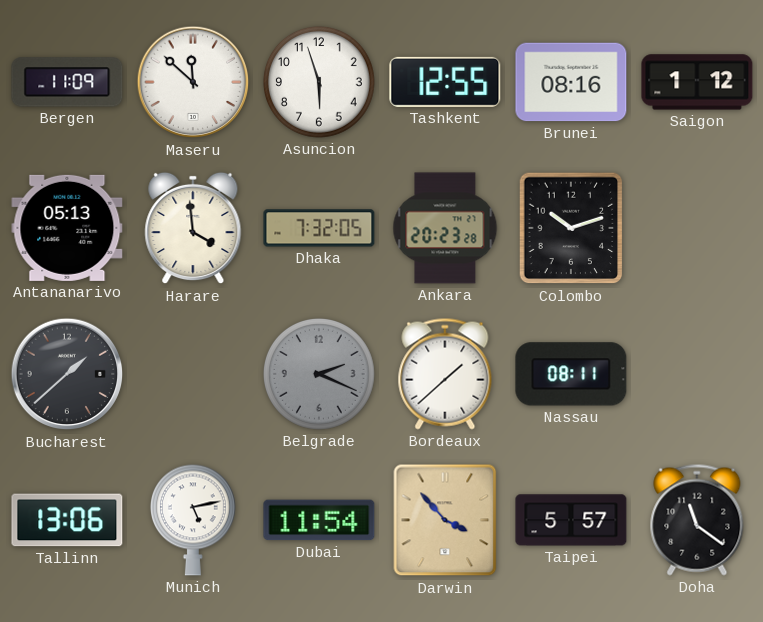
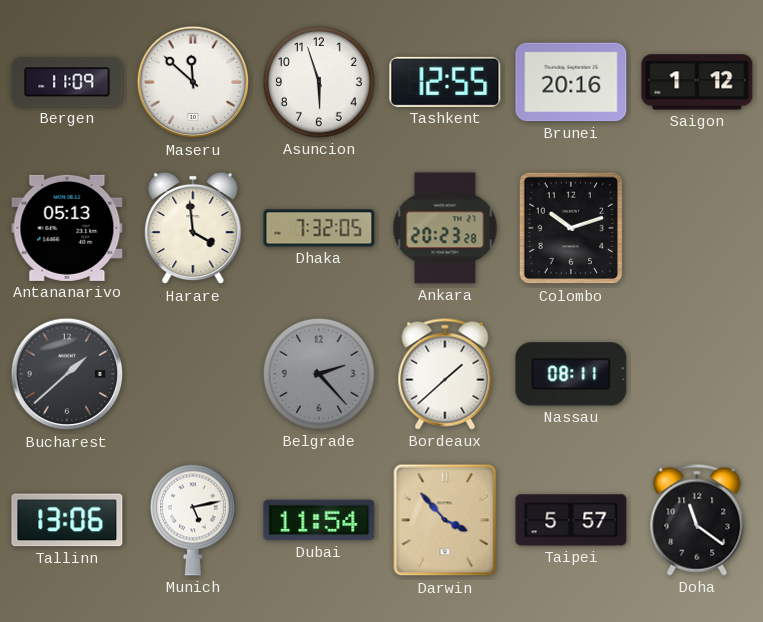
Brunei: 08:16 -> 20:16
Belgrade: 2:19 -> 2:23
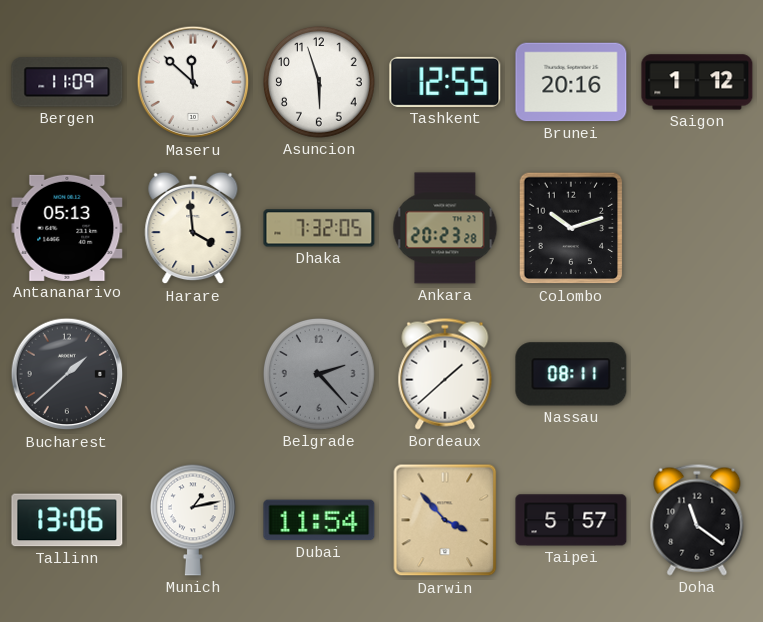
Munich: 5:13 -> 1:13
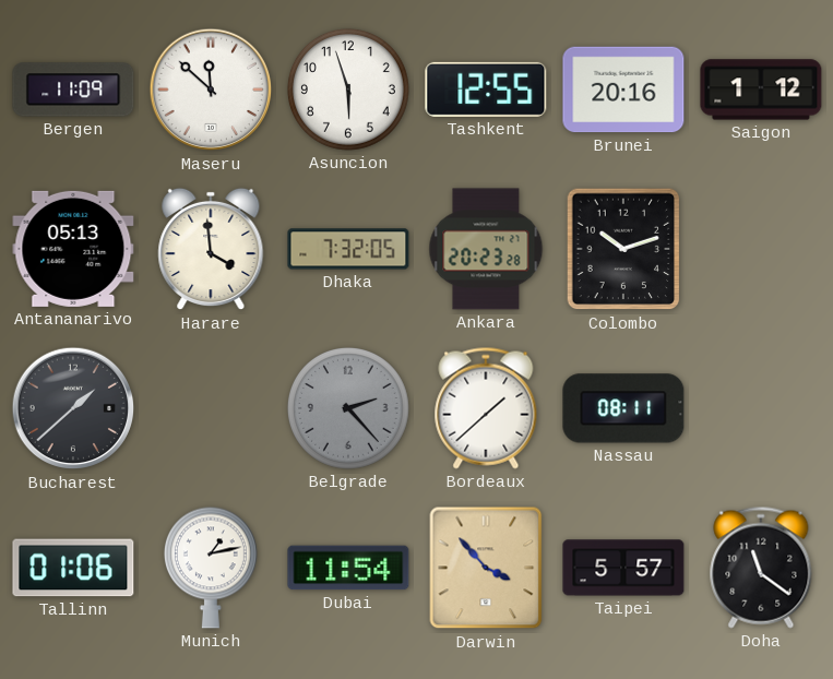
Tallinn: 13:06 -> 01:06
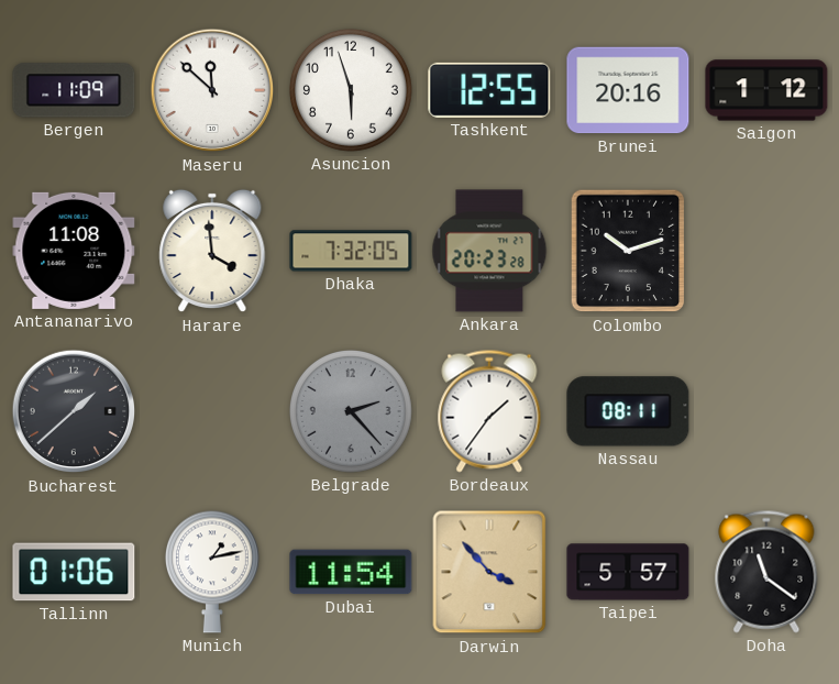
Antananarivo: 05:13 -> 11:08
Bordeaux: 1:38 -> 1:36
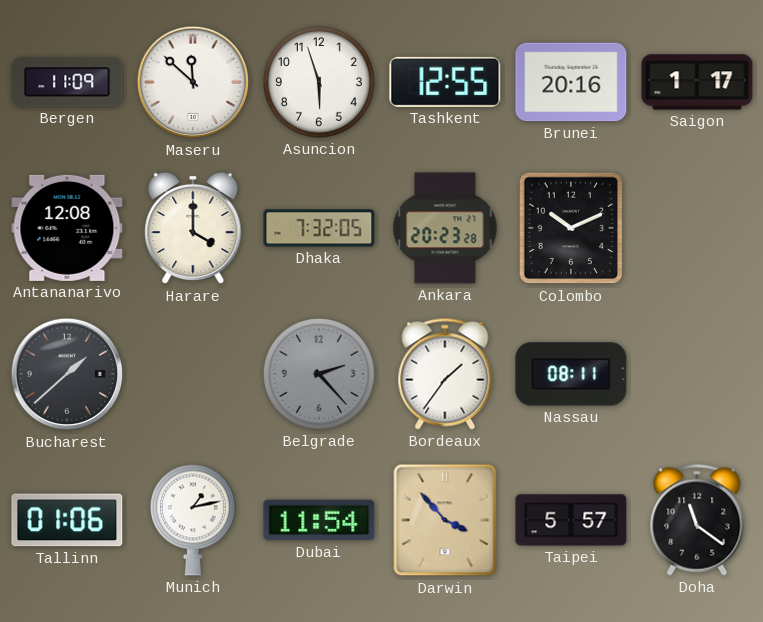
Saigon: 1:12 -> 1:17
Antananarivo: 11:08 -> 12:08
Harare: 3:59 -> 4:00
Colombo: 10:12 -> 10:11
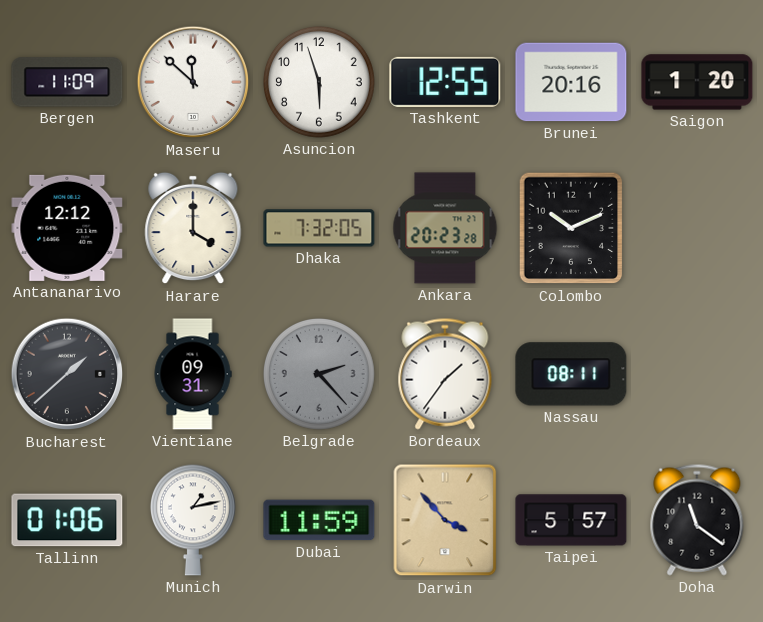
Saigon: 1:17 -> 1:20
Antananarivo: 12:08 -> 12:12
Vientiane: none -> 09:31
Dubai: 11:54 -> 11:59
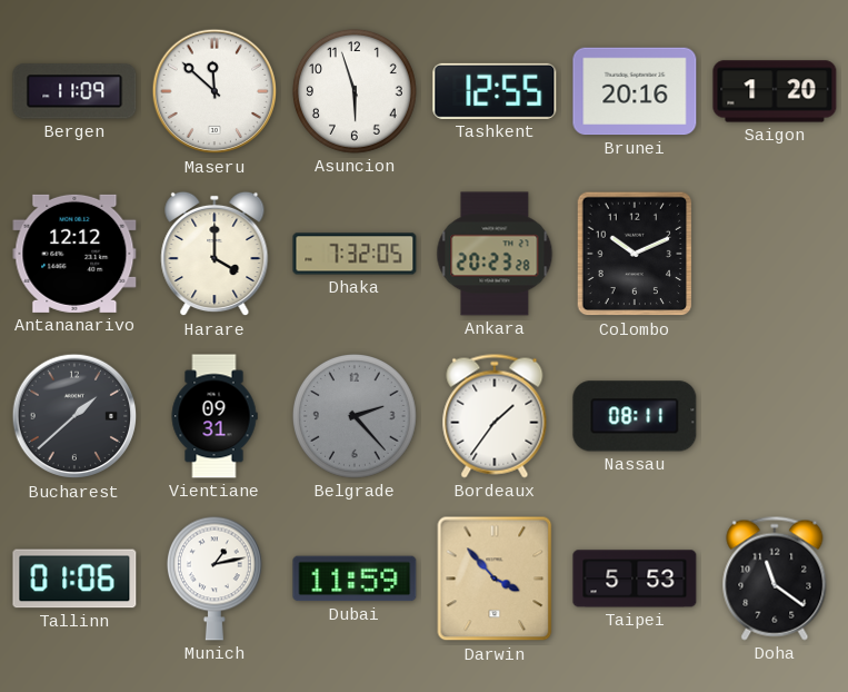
Taipei: 5:57 -> 5:53
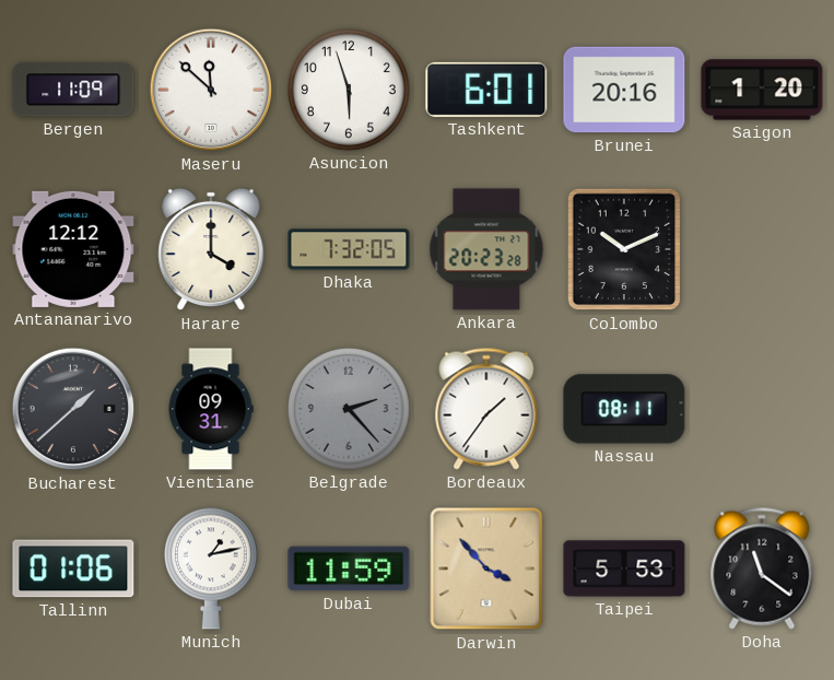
Tashkent: 12:55 -> 6:01
